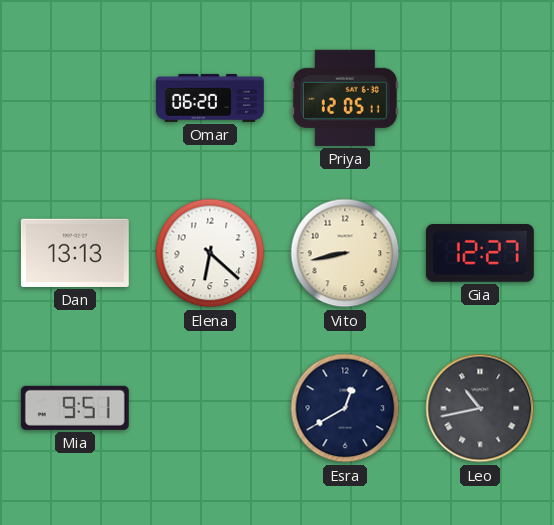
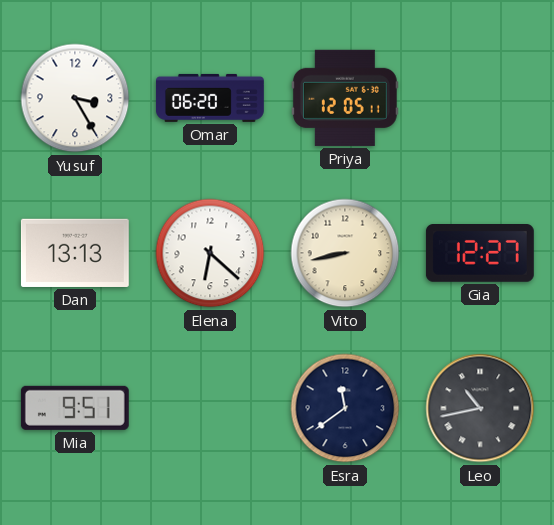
Yusuf: none -> 3:25
Esra: 12:40 -> 11:39
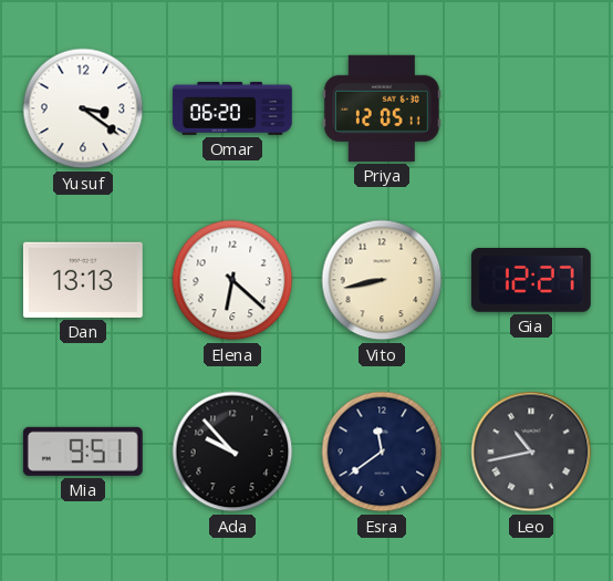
Yusuf: 3:25 -> 3:21
Ada: none -> 9:53
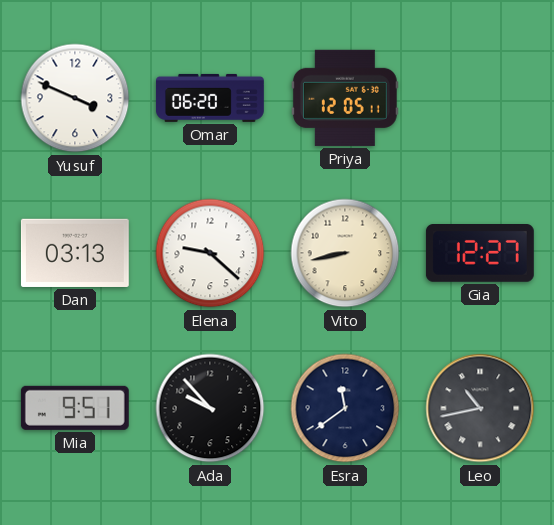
Yusuf: 3:21 -> 3:49
Dan: 13:13 -> 03:13
Elena: 6:22 -> 9:22
